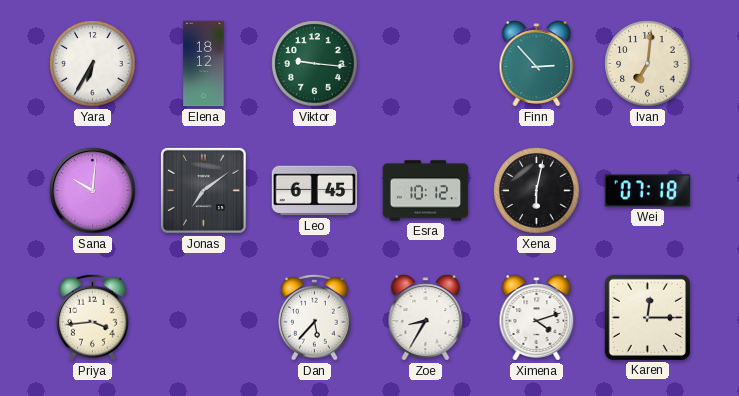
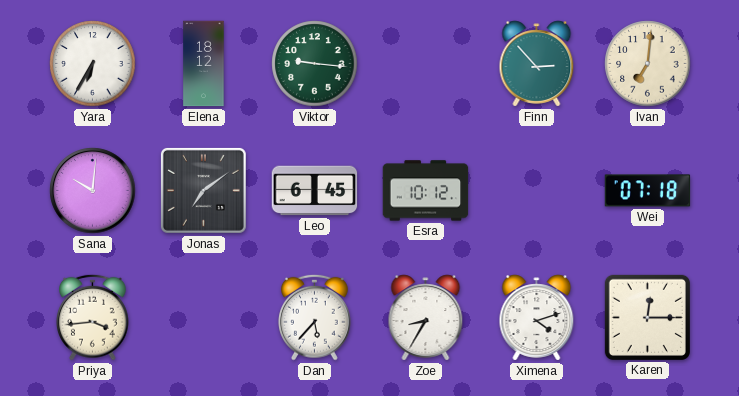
Xena: 6:02 -> none
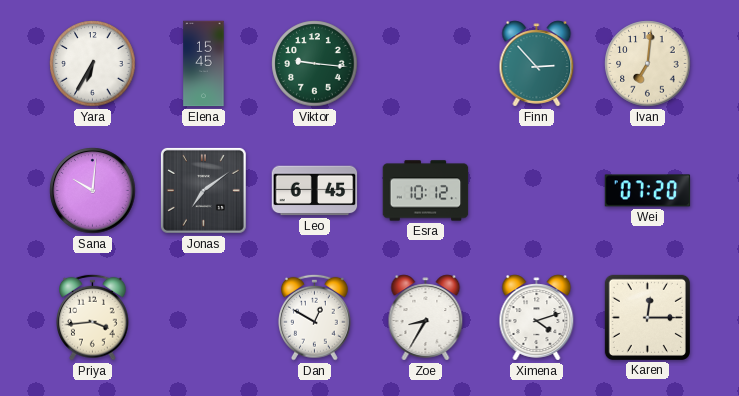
Elena: 18:12 -> 15:45
Wei: 07:18 -> 07:20
Dan: 5:37 -> 12:50
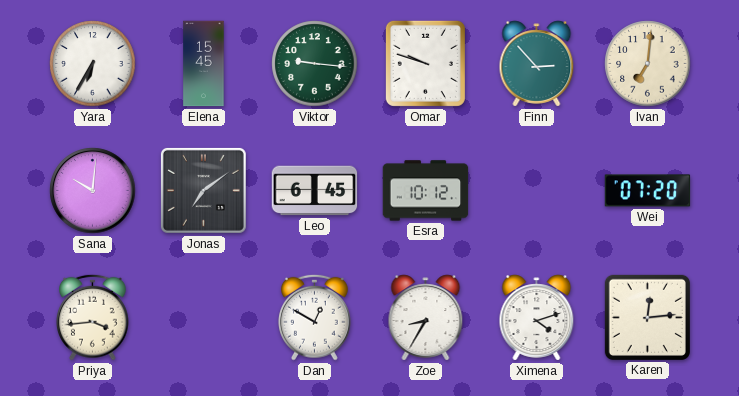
Omar: none -> 9:48
Karen: 12:15 -> 12:14
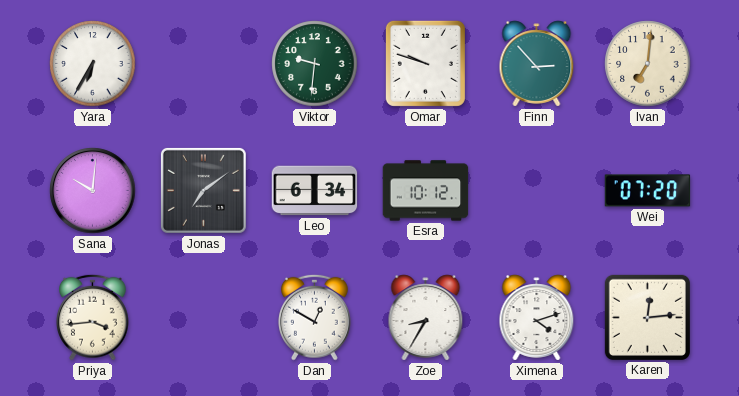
Elena: 15:45 -> none
Viktor: 9:16 -> 9:31
Leo: 6:45 -> 6:34
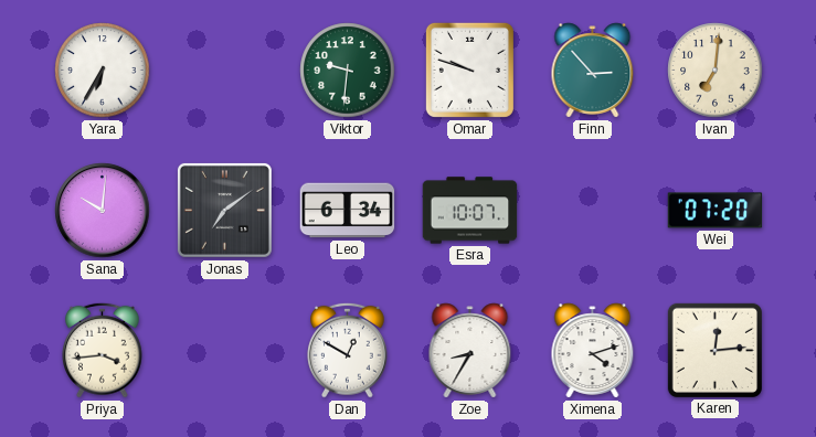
Esra: 10:12 -> 10:07
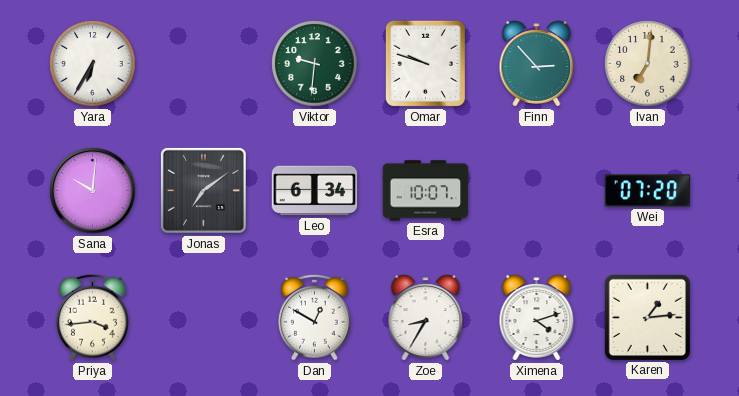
Karen: 12:14 -> 1:14
